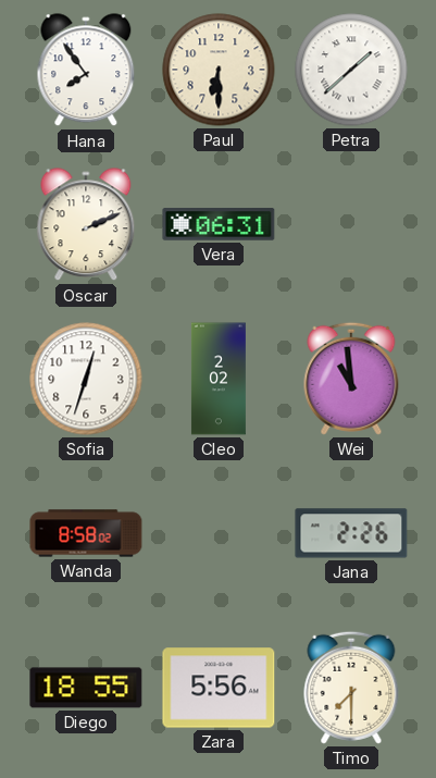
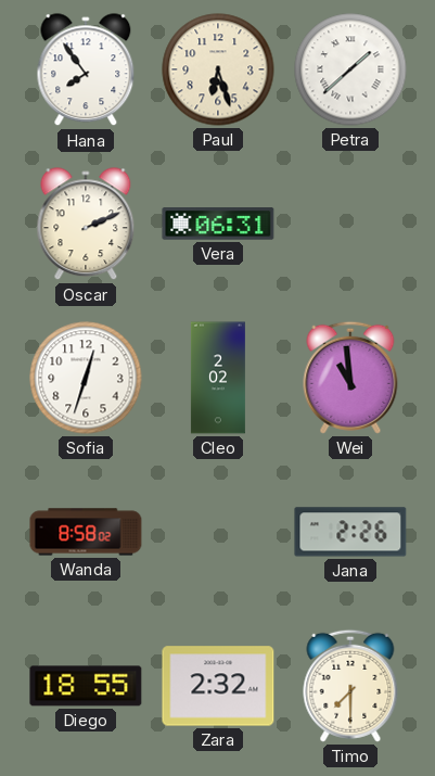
Paul: 6:30 -> 6:27
Zara: 5:56 -> 2:32
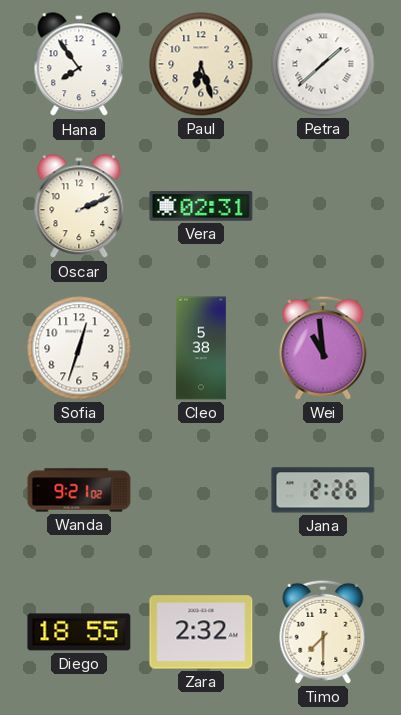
Vera: 06:31 -> 02:31
Cleo: 2:02 -> 5:38
Wanda: 8:58 -> 9:21
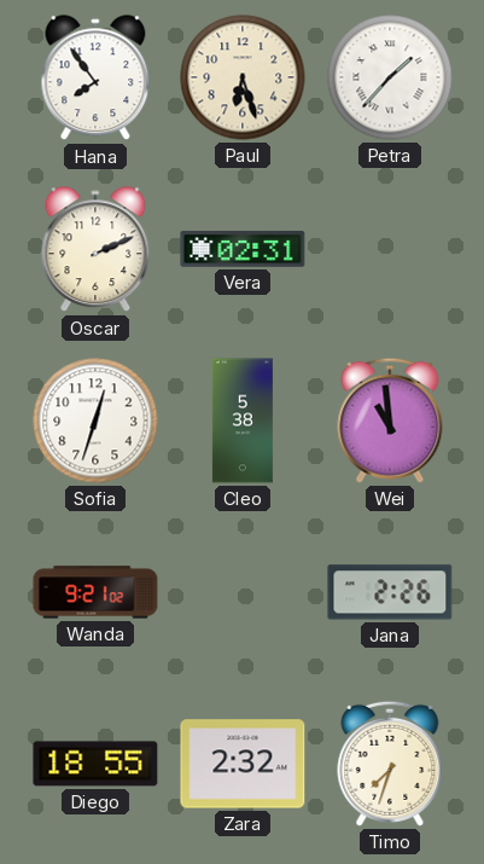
Petra: 1:38 -> 1:37
Timo: 7:30 -> 7:33
